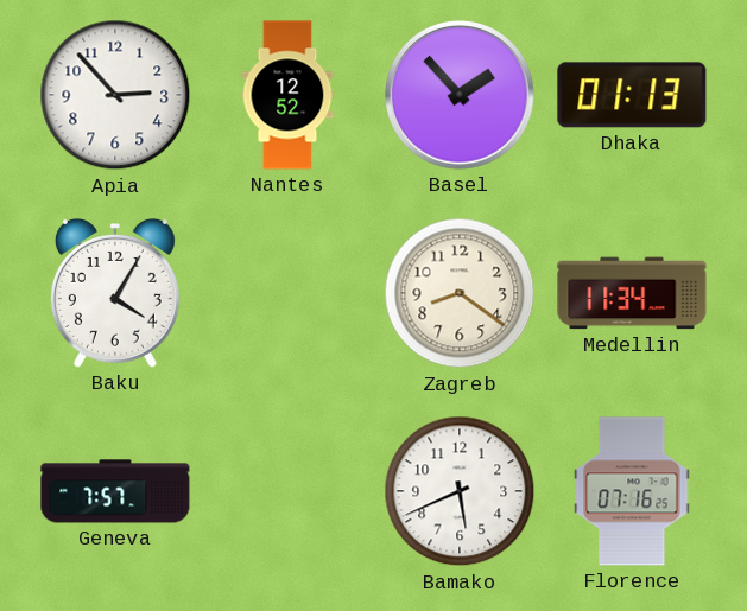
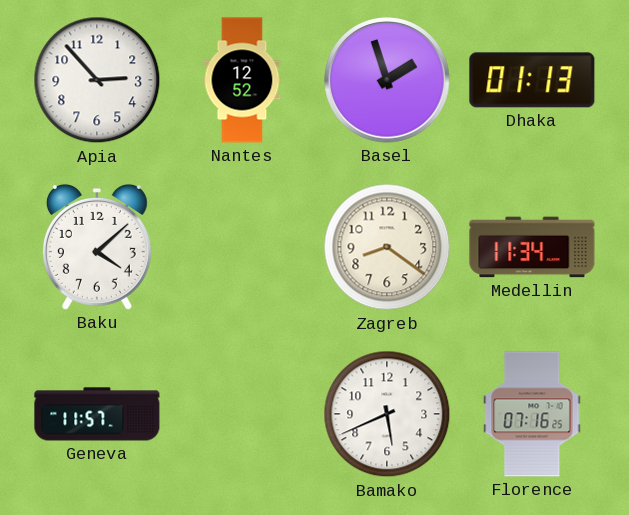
Basel: 1:53 -> 1:57
Baku: 4:05 -> 4:08
Geneva: 7:57 -> 11:57
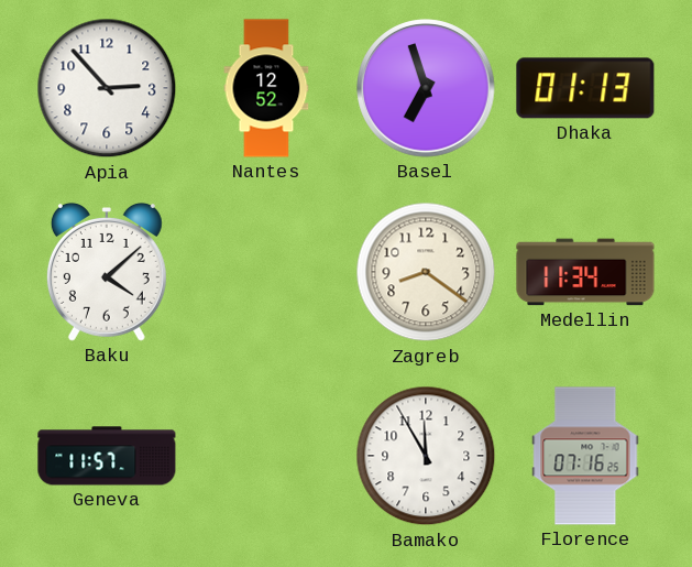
Basel: 1:57 -> 6:57
Bamako: 5:41 -> 11:55
